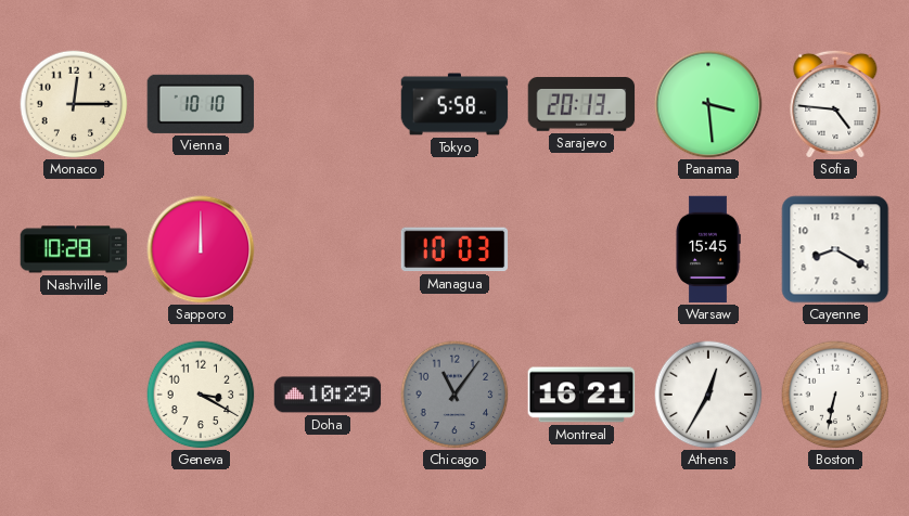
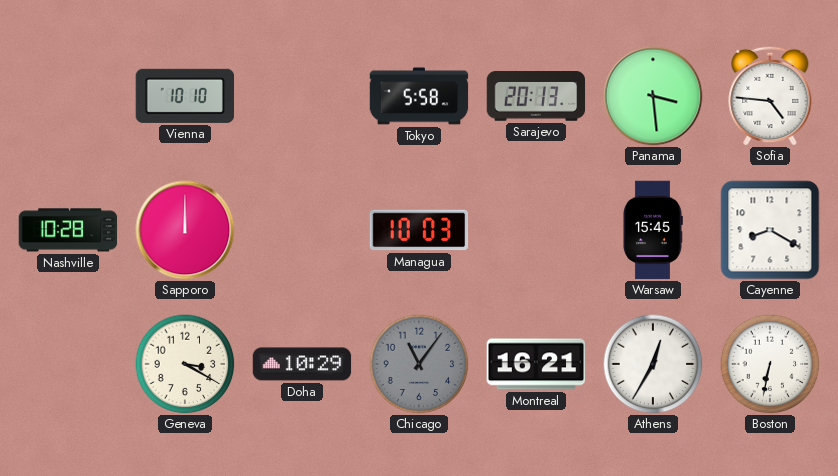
Monaco: 12:15 -> none
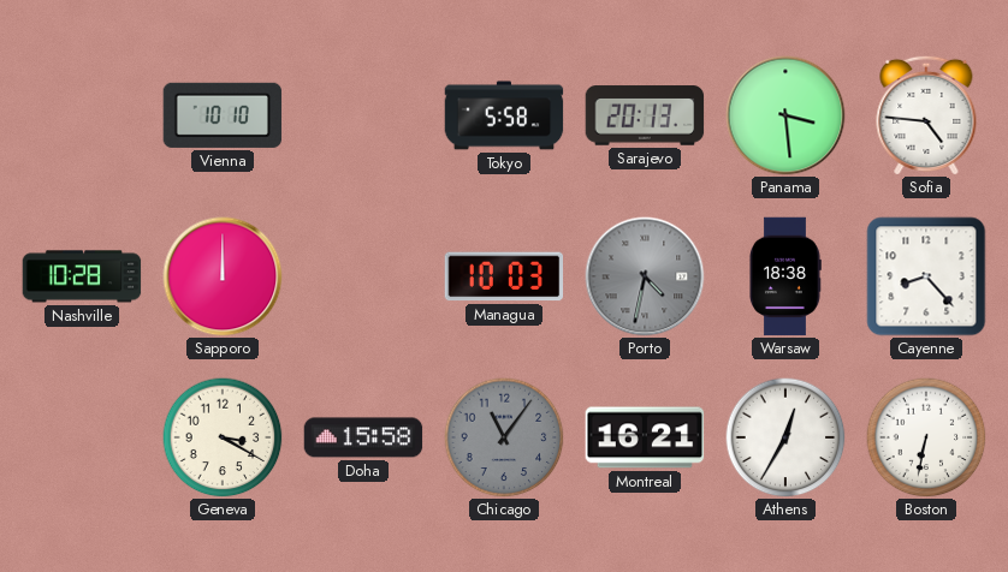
Porto: none -> 4:32
Warsaw: 15:45 -> 18:38
Cayenne: 8:20 -> 8:23
Doha: 10:29 -> 15:58
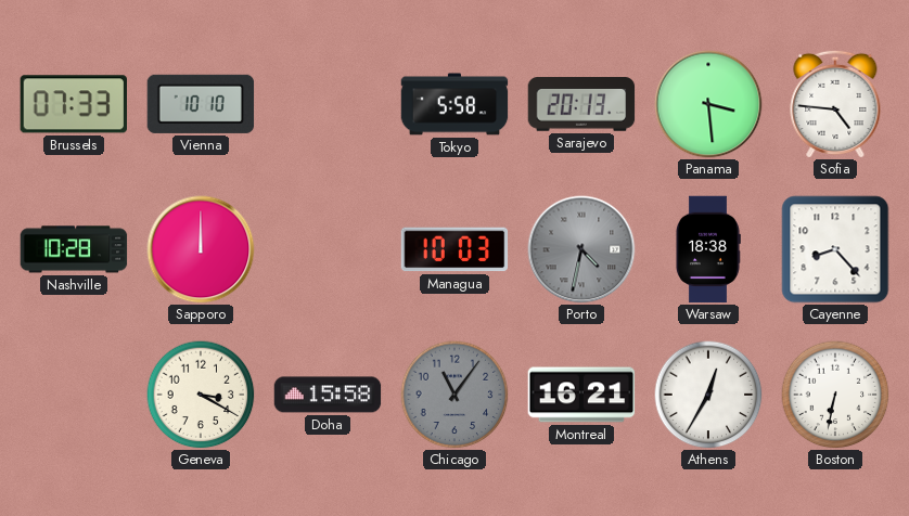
Brussels: none -> 07:33
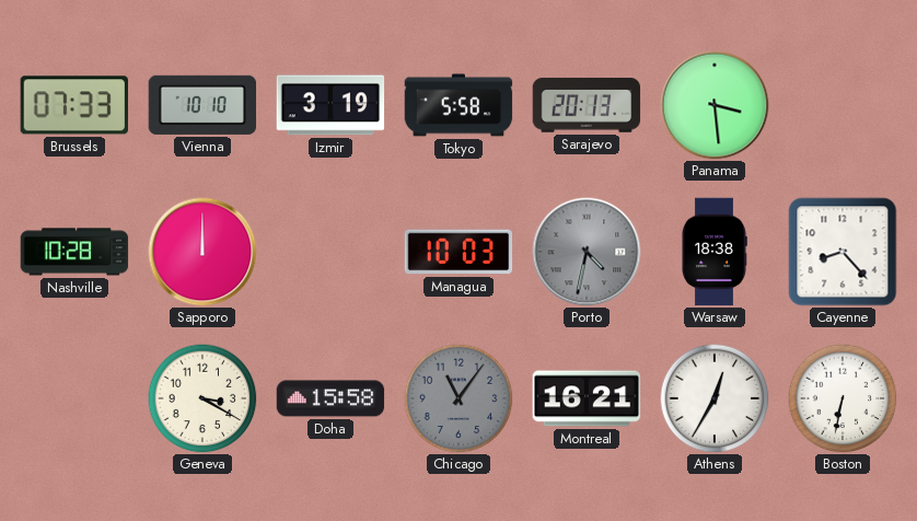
Izmir: none -> 3:19
Sofia: 4:46 -> none
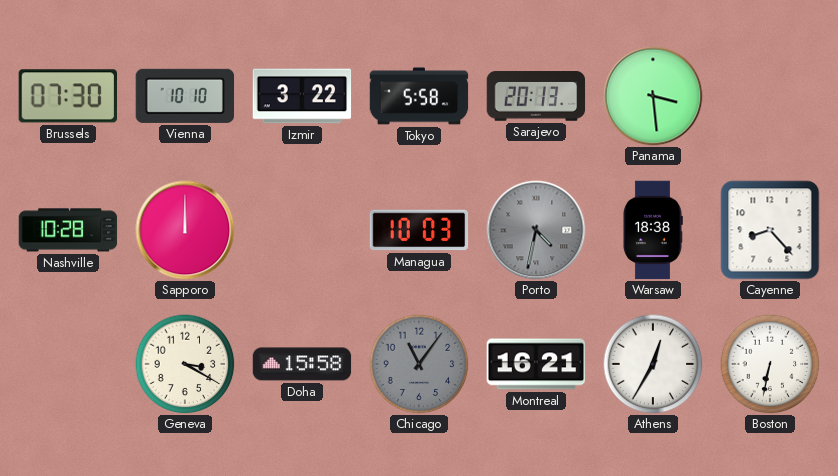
Brussels: 07:33 -> 07:30
Izmir: 3:19 -> 3:22
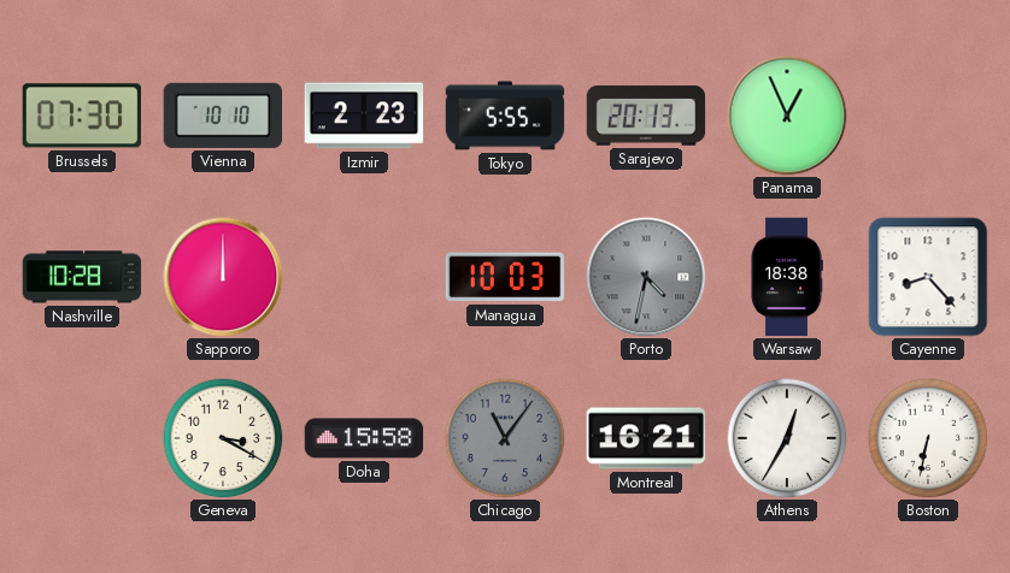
Izmir: 3:22 -> 2:23
Tokyo: 5:58 -> 5:55
Panama: 3:29 -> 12:56
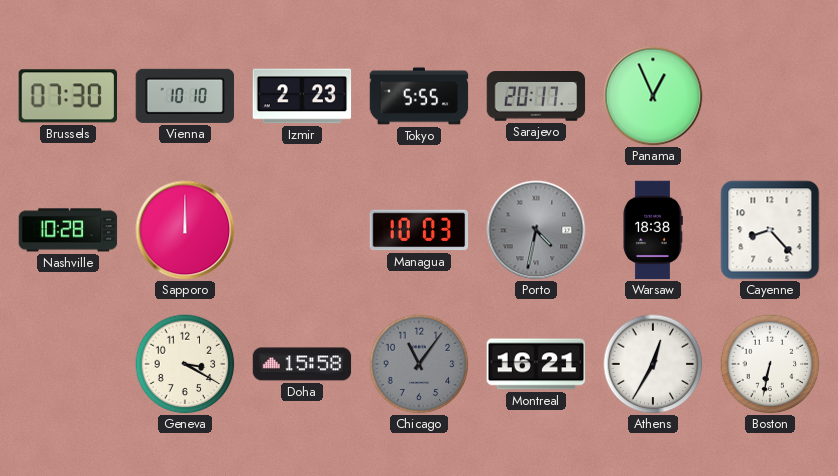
Sarajevo: 20:13 -> 20:17
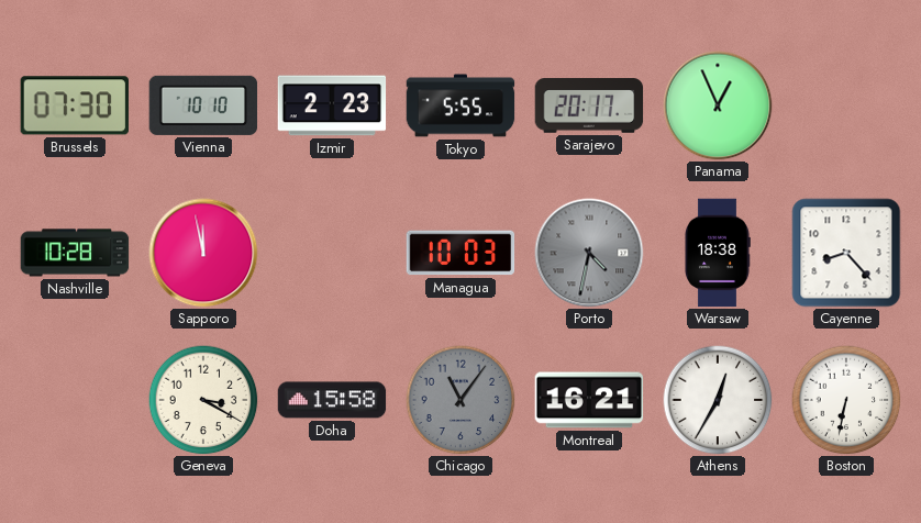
Sapporo: 12:00 -> 11:58
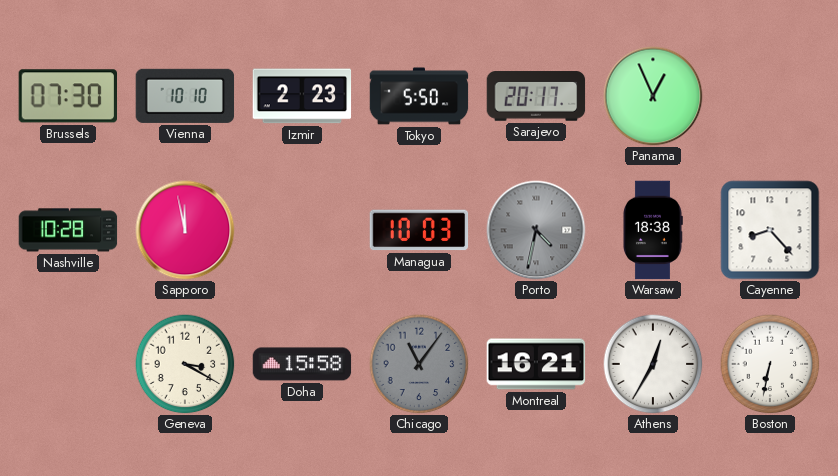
Tokyo: 5:55 -> 5:50
